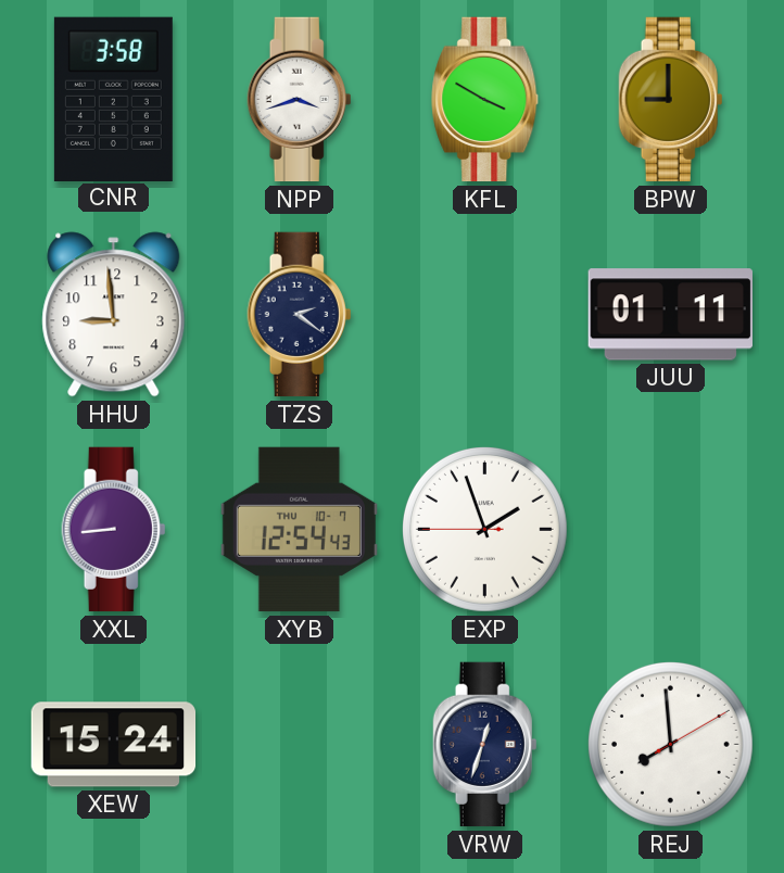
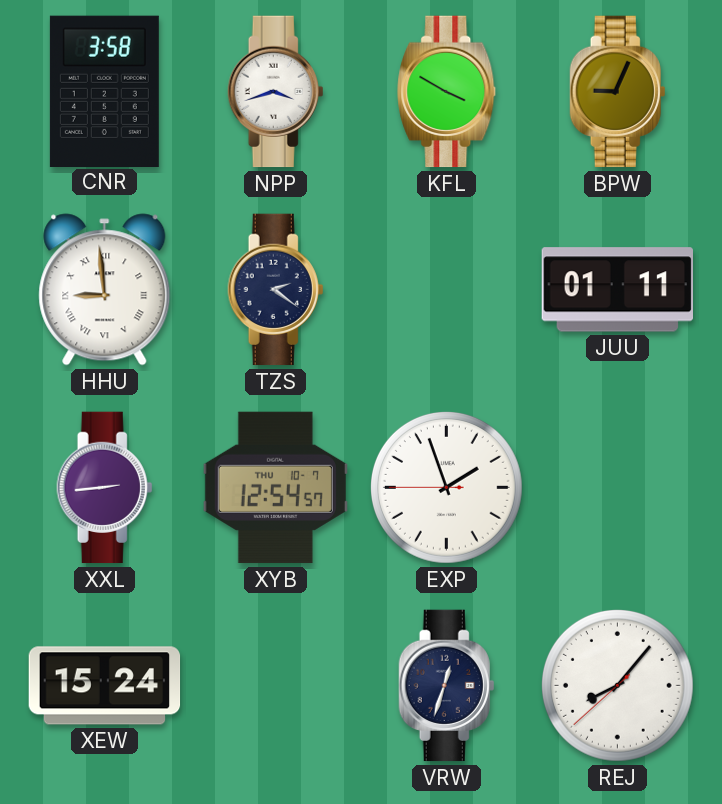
BPW: 9:00 -> 9:04
HHU numerals: Arabic -> Roman
XXL: 8:44 -> 2:44
XYB: 12:54:43 -> 12:54:57
REJ: 7:59 -> 8:06
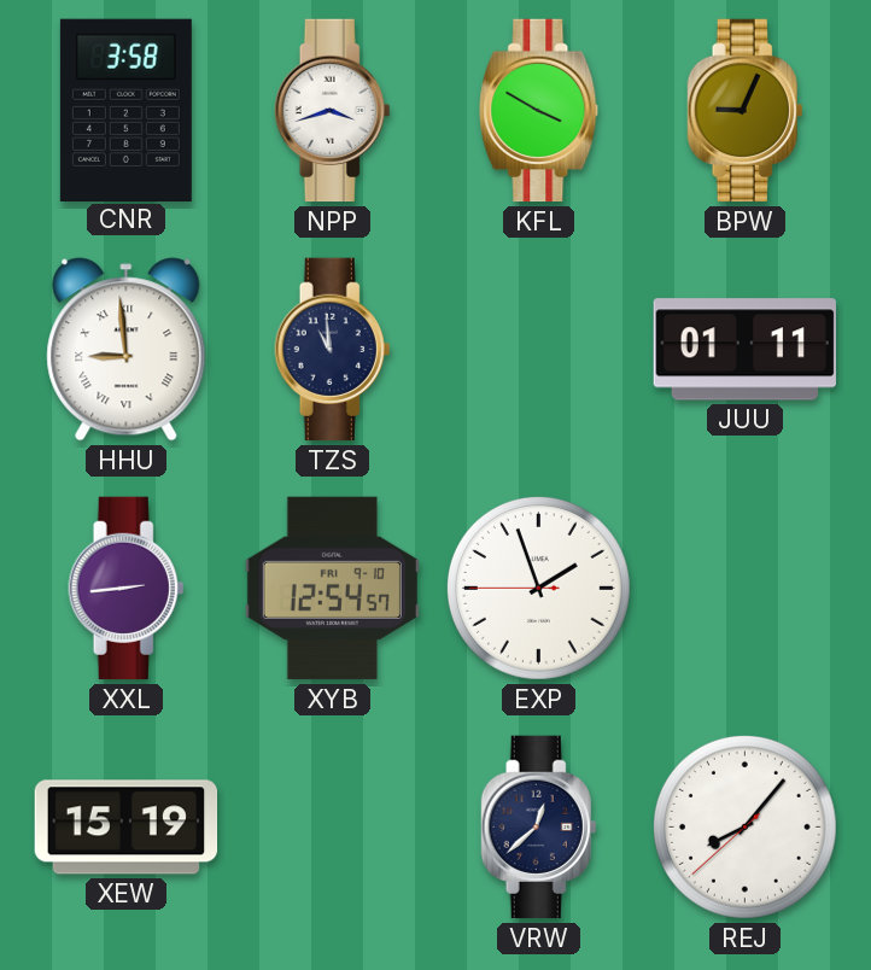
TZS: 2:21 -> 10:59
XYB date: THU 10-7 -> FRI 9-10
XEW: 15:24 -> 15:19
VRW: 12:33 -> 12:38
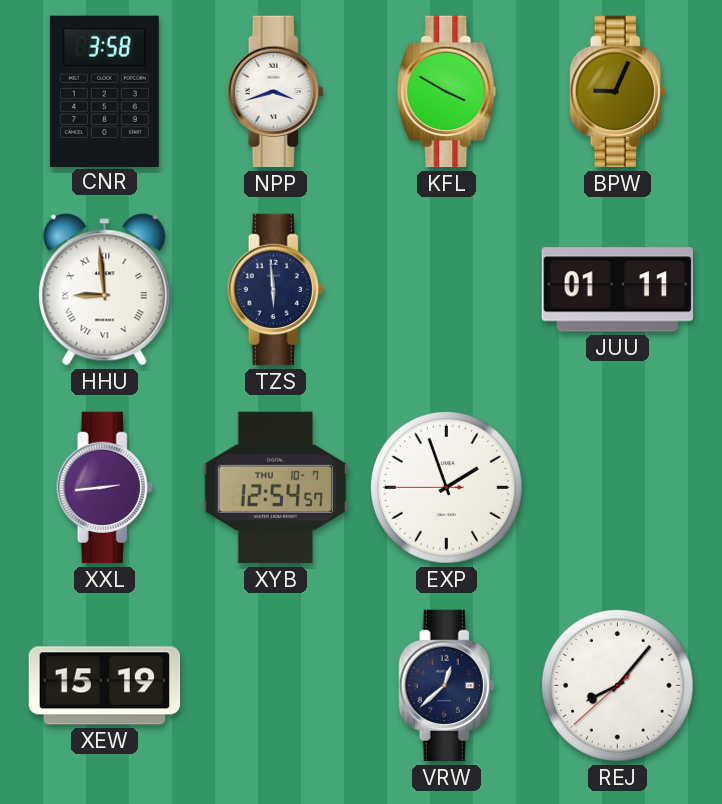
TZS: 10:59 -> 5:59
XYB date: FRI 9-10 -> THU 10-7
